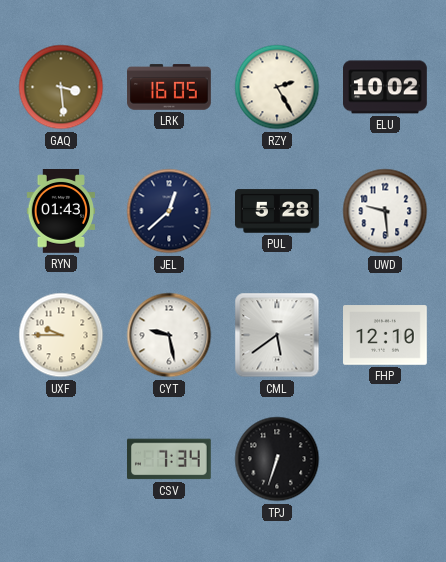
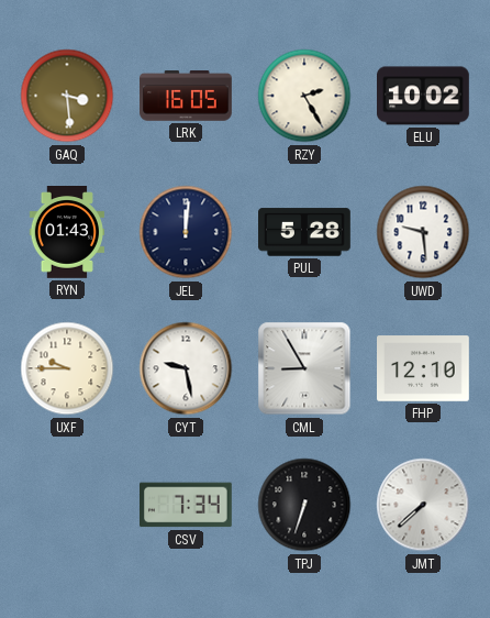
JEL: 12:38 -> 12:01
CML: 5:39 -> 8:55
JMT: none -> 7:38
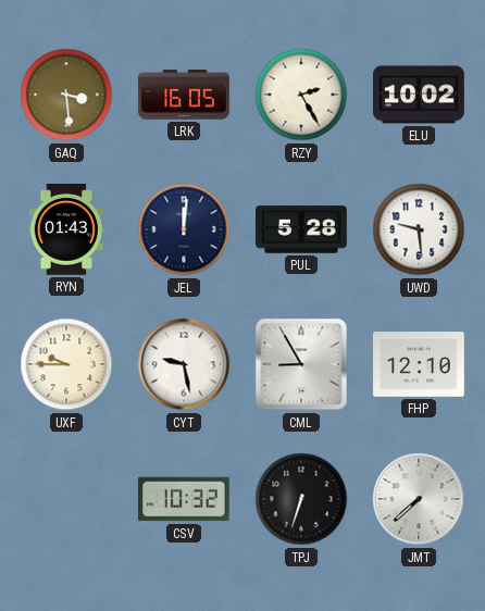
CSV: 7:34 -> 10:32
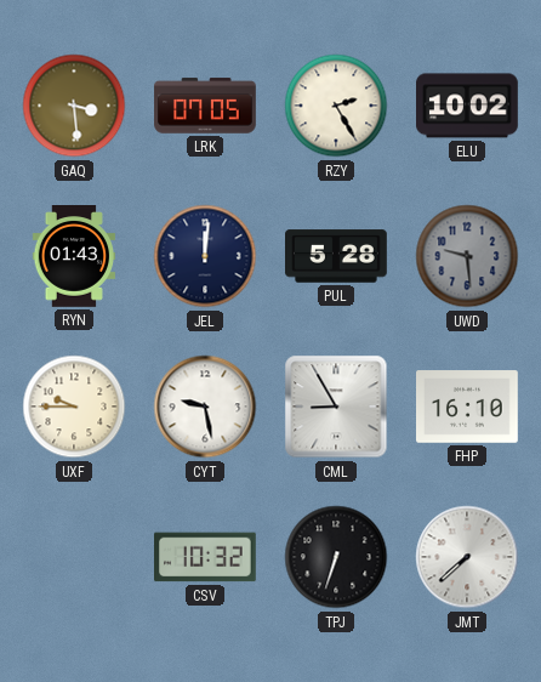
LRK: 16:05 -> 07:05
UWD dial: white -> grey
FHP: 12:10 -> 16:10
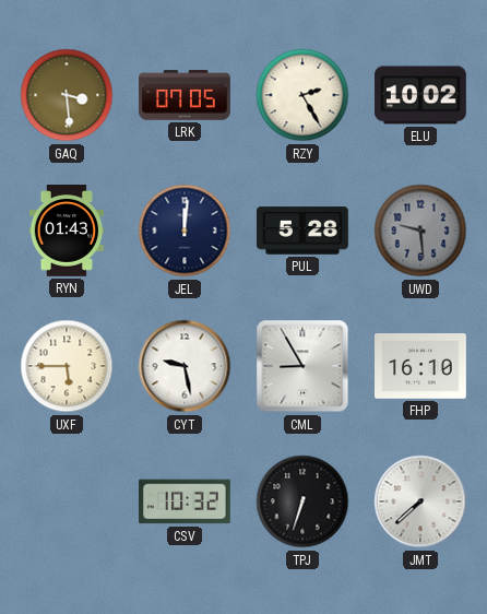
UXF: 9:45 -> 5:45
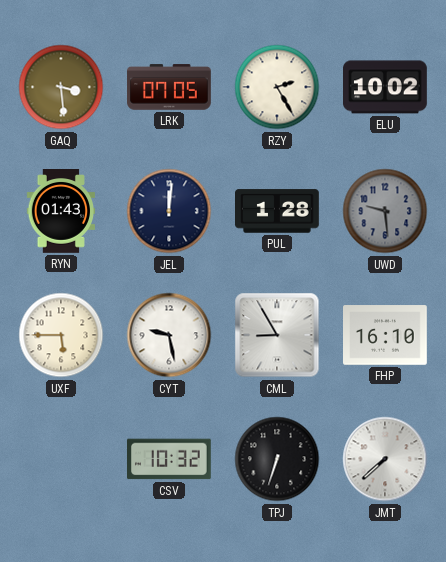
PUL: 5:28 -> 1:28
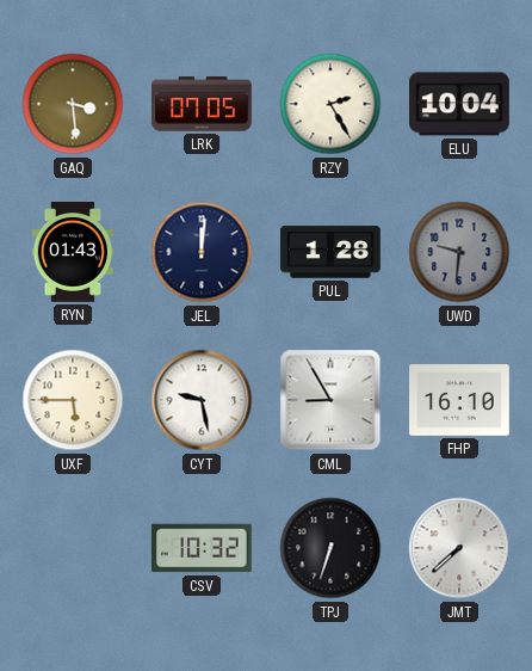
ELU: 10:02 -> 10:04
UWD: 9:29 -> 9:31
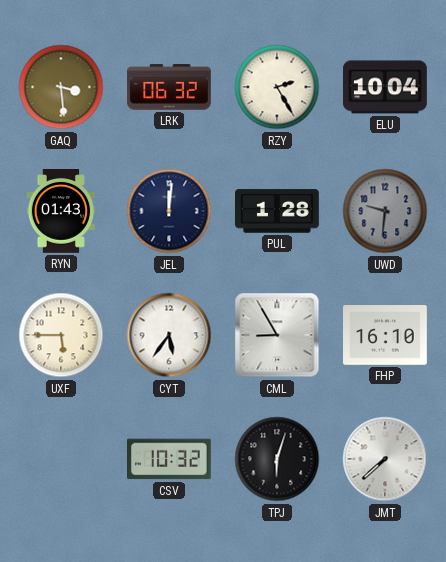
LRK: 07:05 -> 06:32
CYT: 9:28 -> 5:36
TPJ: 6:33 -> 6:03
